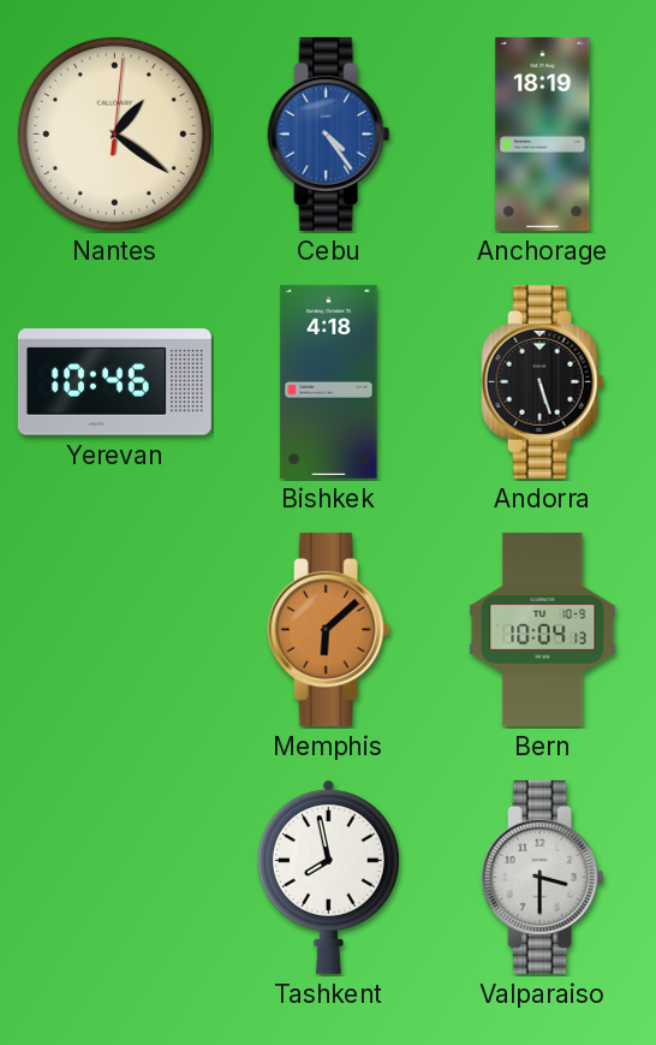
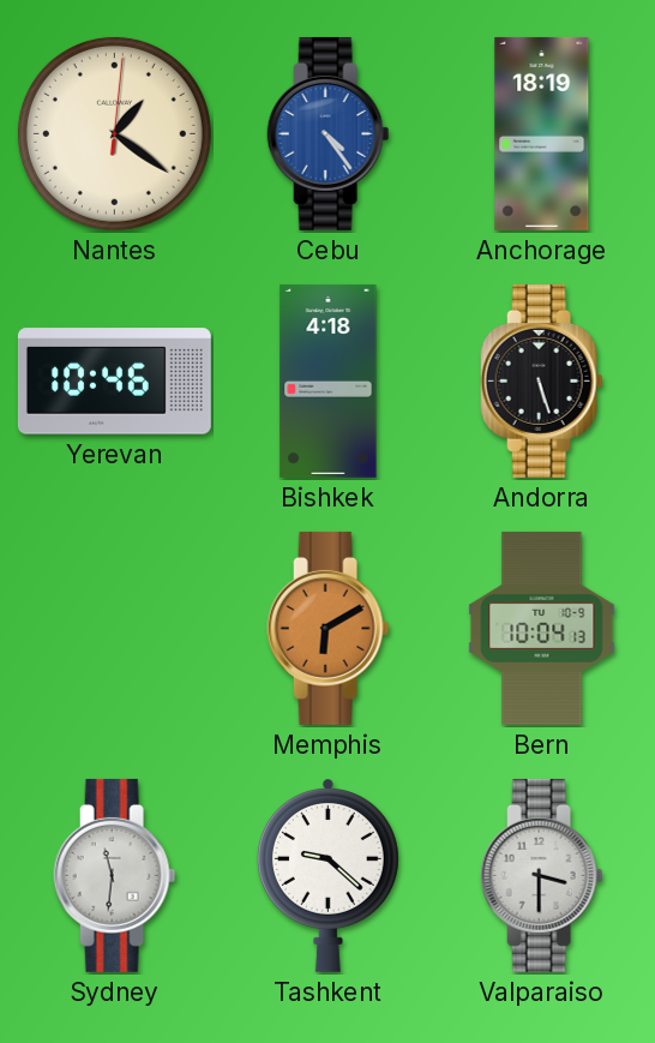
Memphis: 6:08 -> 6:10
Sydney: none -> 11:31
Tashkent: 7:58 -> 9:22
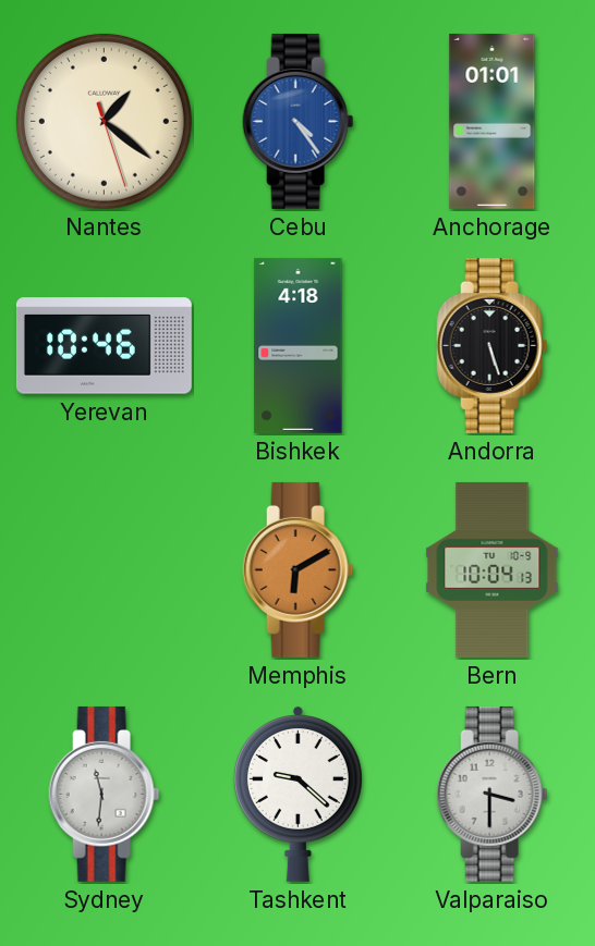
Nantes: 1:21:01 -> 1:21:27
Anchorage: 18:19 -> 01:01
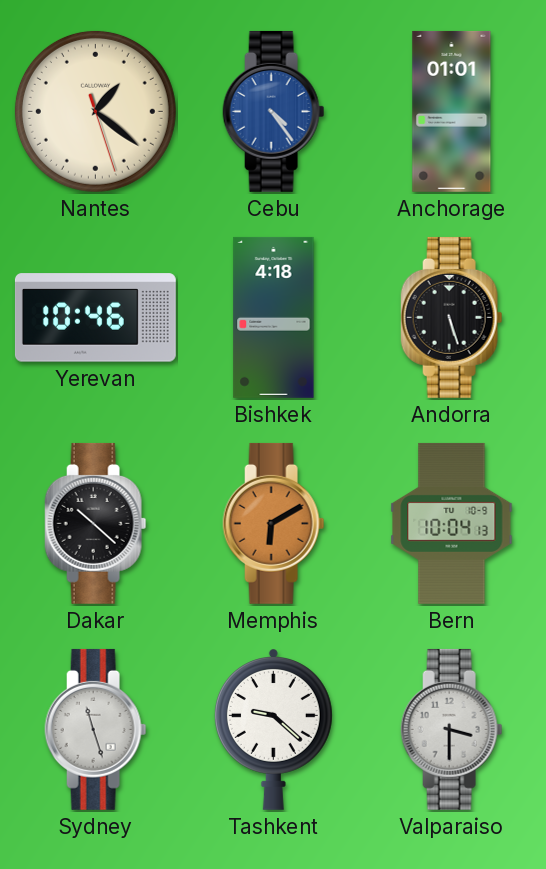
Dakar: none -> 10:22
Sydney: 11:31 -> 11:27
